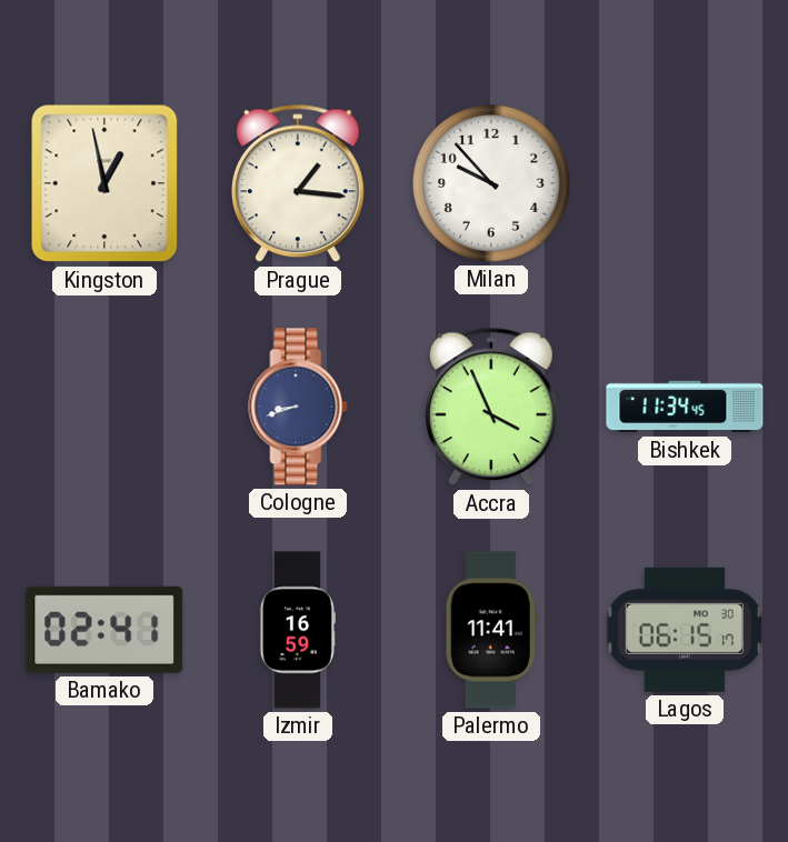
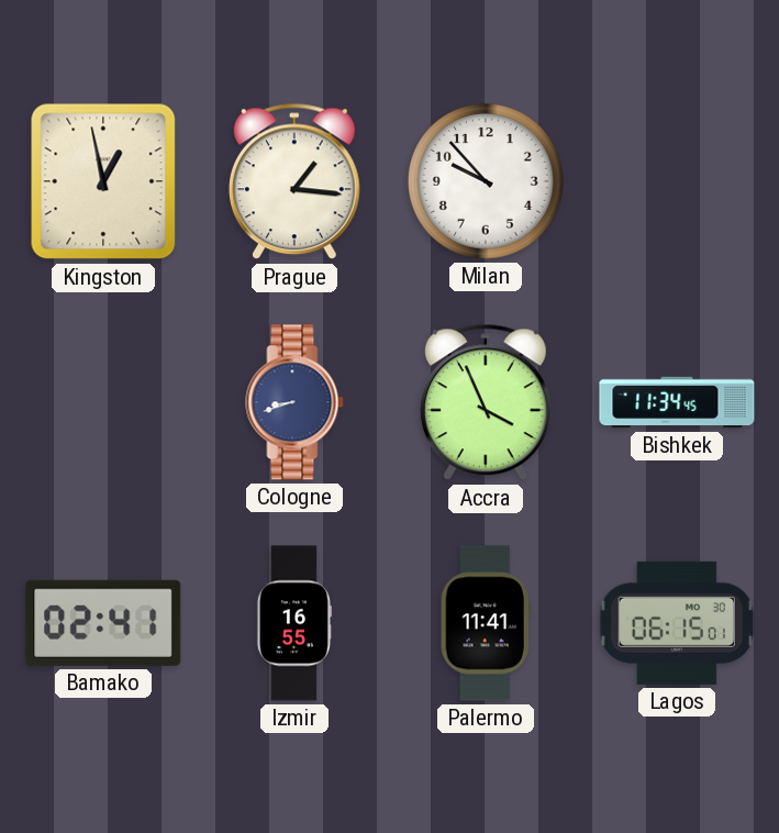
Izmir: 16:59 -> 16:55
Lagos: 06:15:17 -> 06:15:01
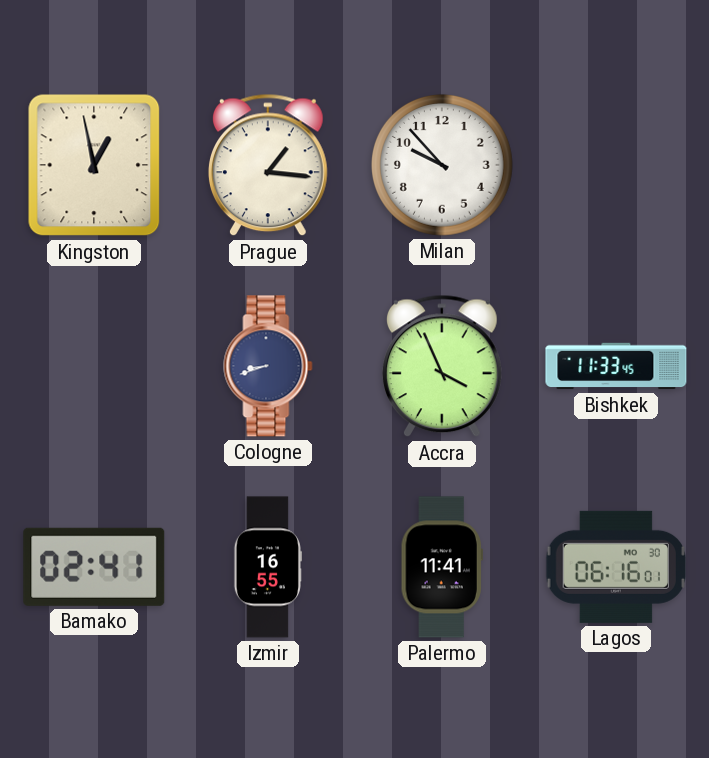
Bishkek: 11:34 -> 11:33
Lagos: 06:15 -> 06:16
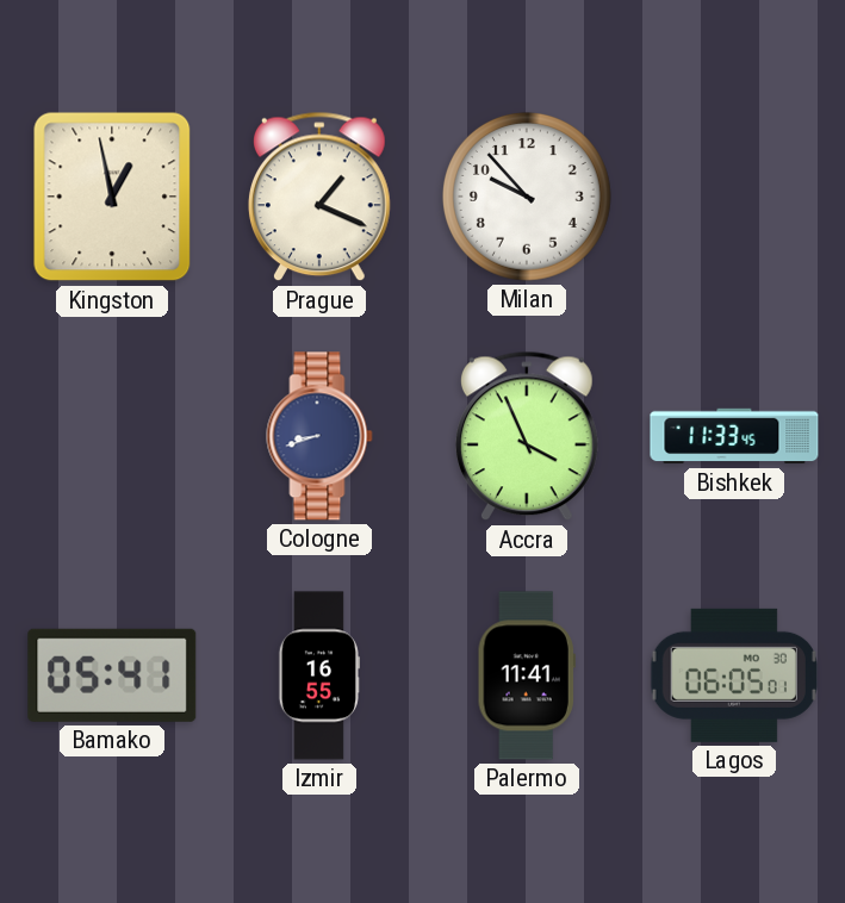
Prague: 1:16 -> 1:19
Bamako: 02:41 -> 05:41
Lagos: 06:16 -> 06:05
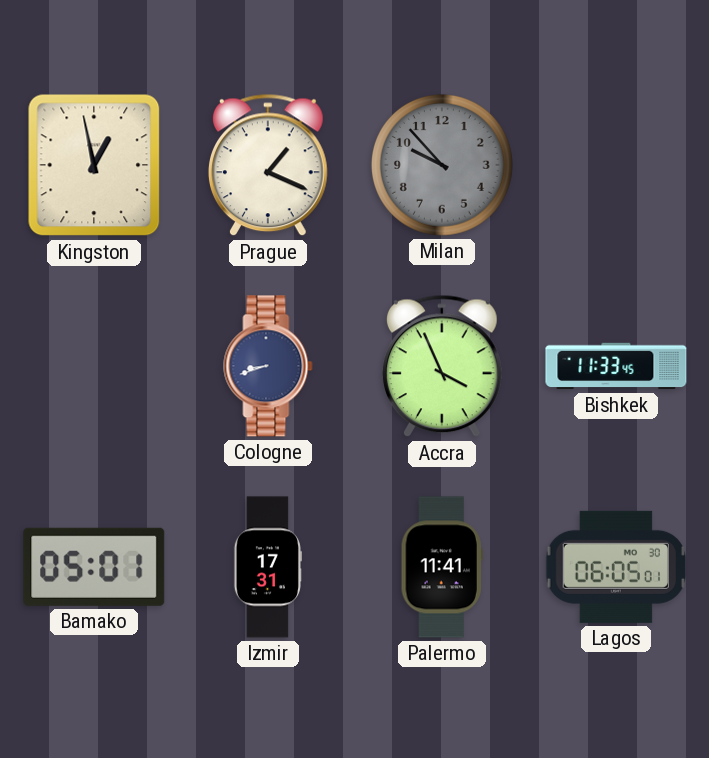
Milan dial: white -> grey
Bamako: 05:41 -> 05:01
Izmir: 16:55 -> 17:31
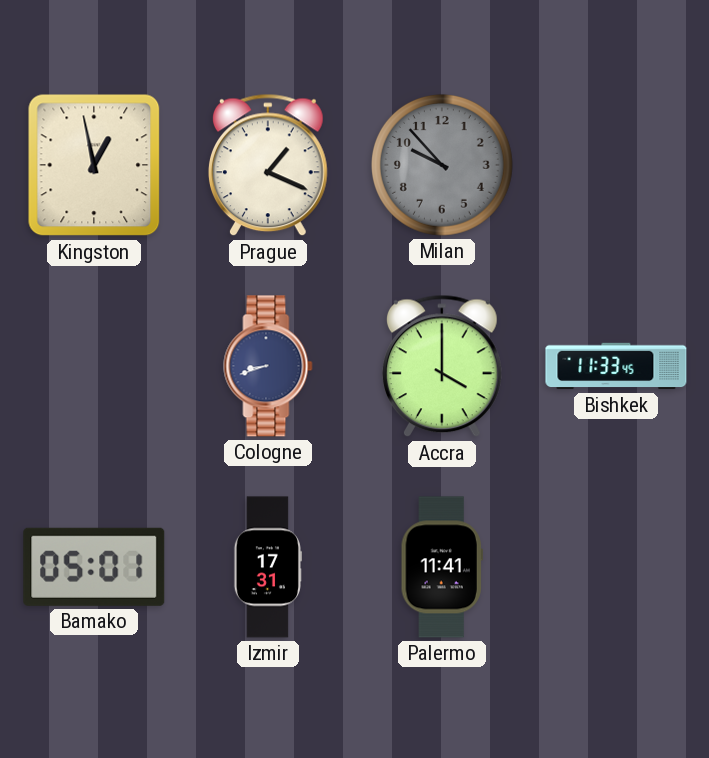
Accra: 3:56 -> 4:00
Lagos: 06:05 -> none
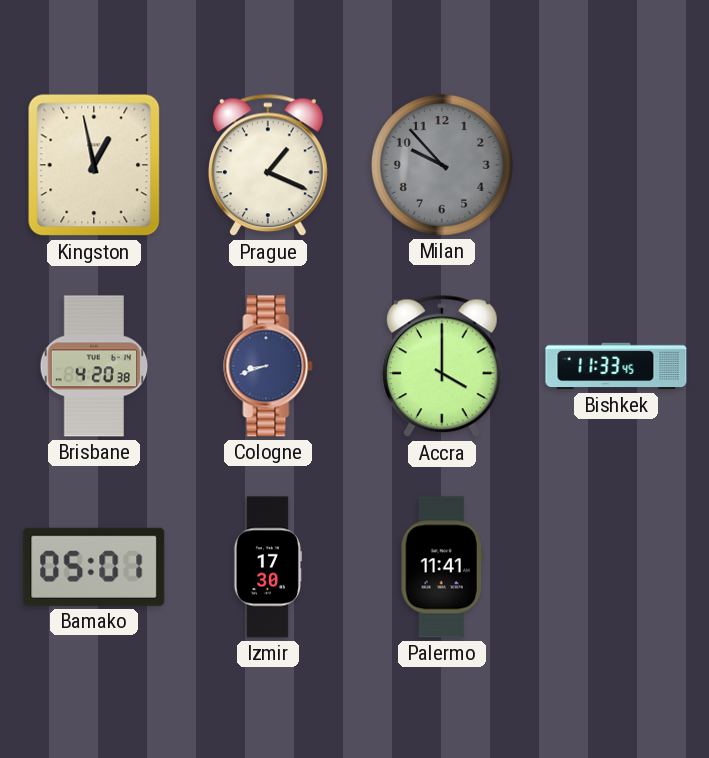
Brisbane: none -> 4:20
Izmir: 17:31 -> 17:30
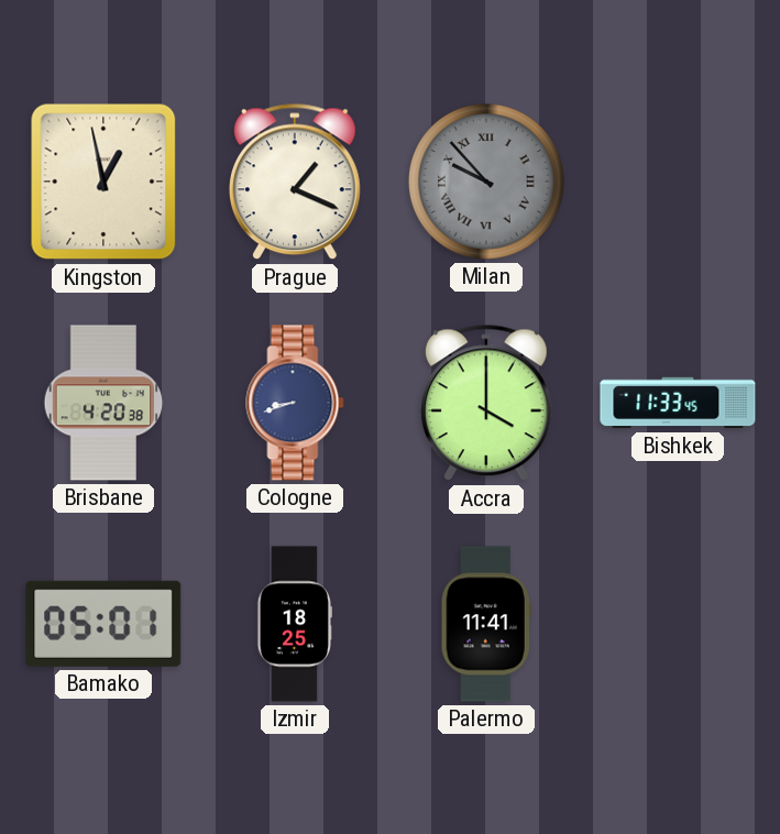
Milan numerals: Arabic -> Roman
Izmir: 17:30 -> 18:25
